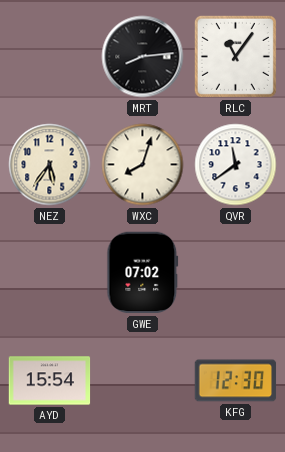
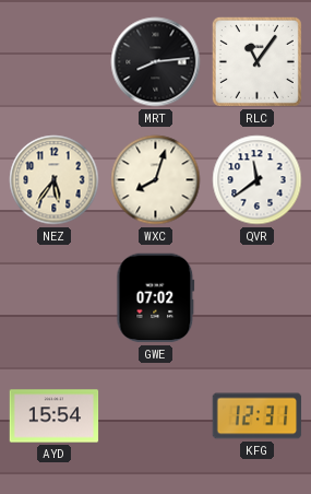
KFG: 12:30 -> 12:31
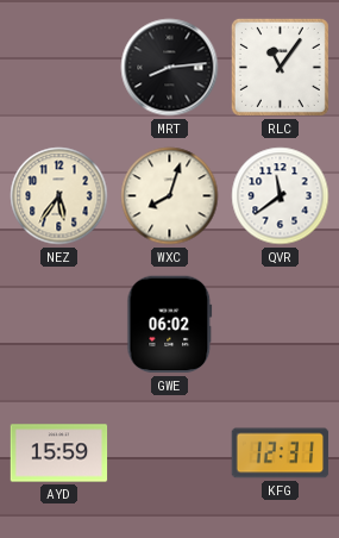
GWE: 07:02 -> 06:02
AYD: 15:54 -> 15:59
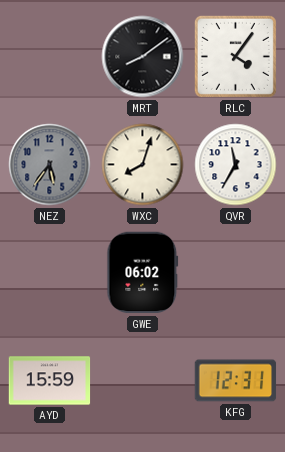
MRT: 8:14 -> 8:09
RLC: 11:06 -> 4:06
NEZ dial: cream -> grey
QVR: 11:39 -> 11:35
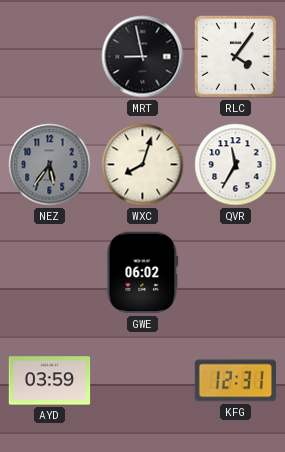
MRT: 8:09 -> 8:58
AYD: 15:59 -> 03:59
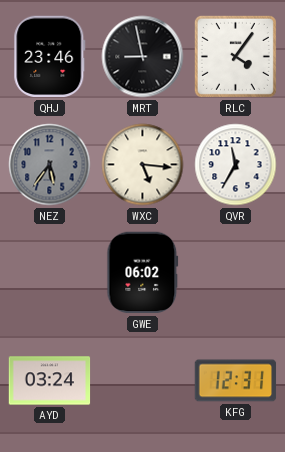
QHJ: none -> 23:46
WXC: 8:03 -> 5:16
AYD: 03:59 -> 03:24
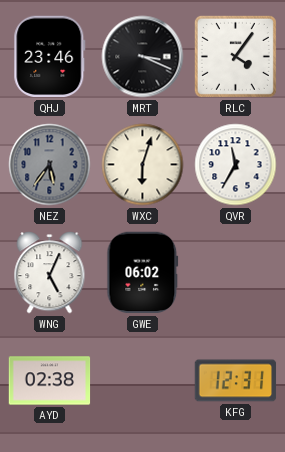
MRT: 8:58 -> 3:19
WXC: 5:16 -> 6:03
WNG: none -> 5:04
AYD: 03:24 -> 02:38
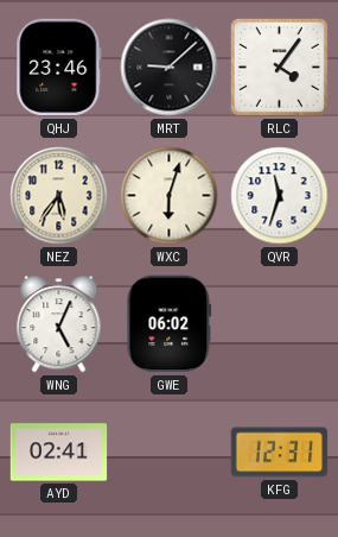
MRT: 3:19 -> 9:08
NEZ dial: grey -> cream
QVR: 11:35 -> 11:33
AYD: 02:38 -> 02:41
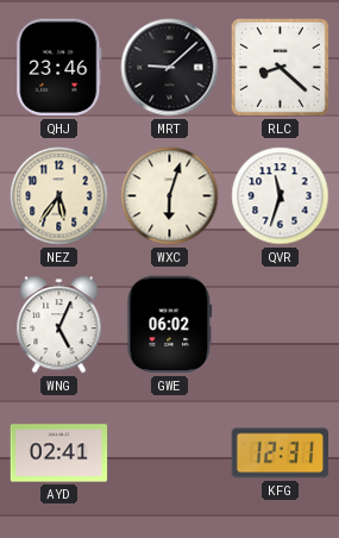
RLC: 4:06 -> 8:22
